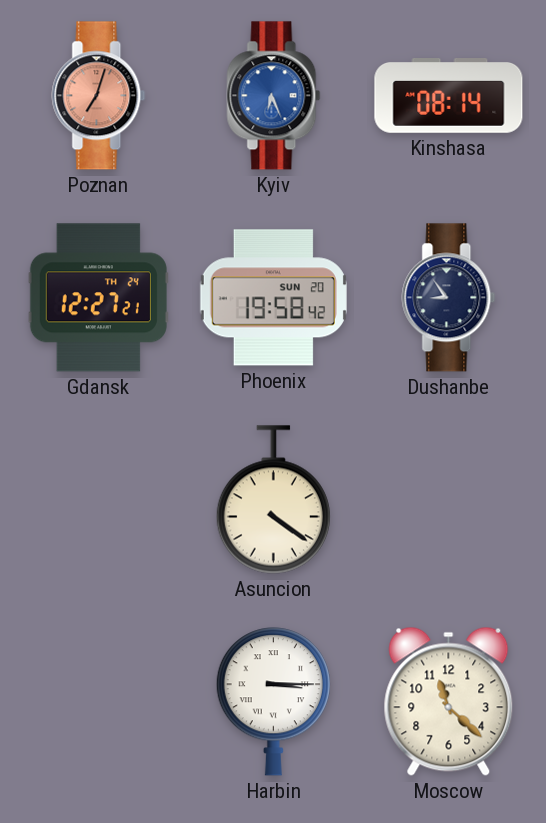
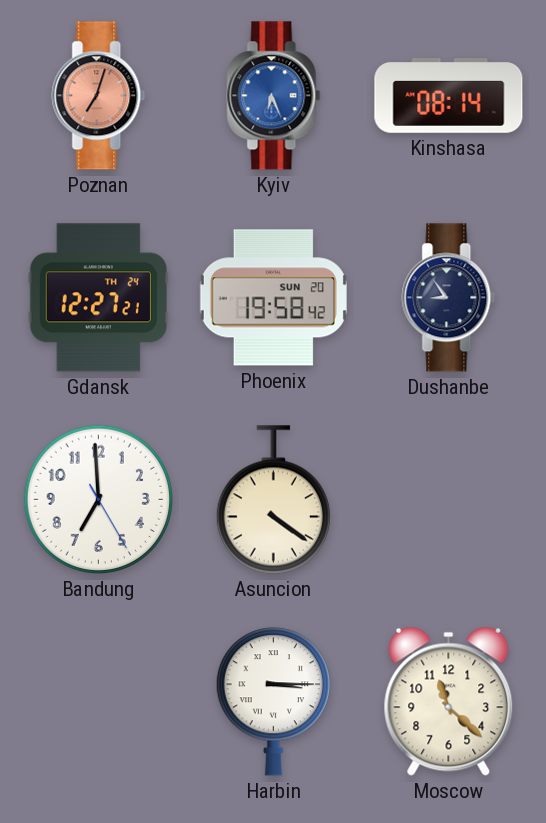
Bandung: none -> 6:59
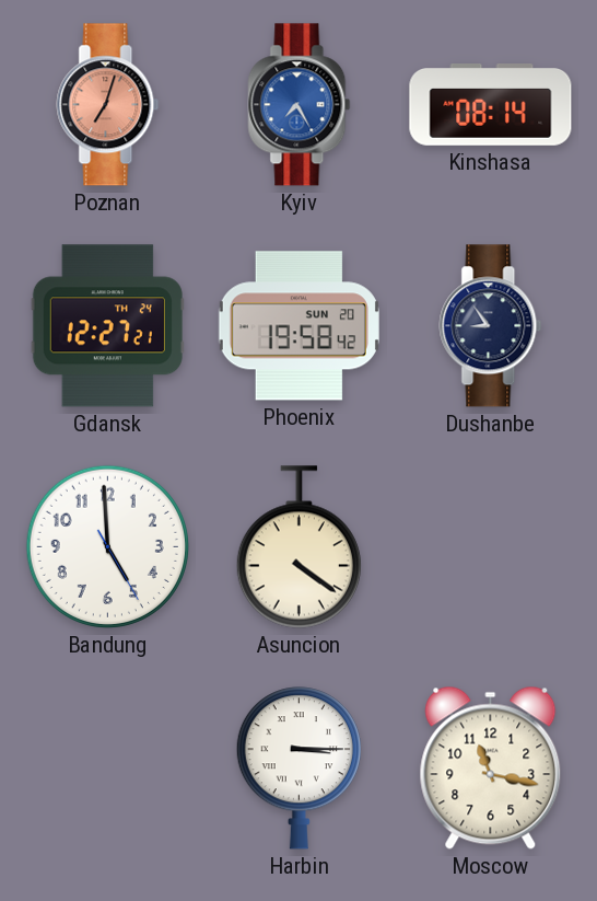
Kyiv: 6:26 -> 7:25
Bandung: 6:59 -> 4:59
Moscow: 11:22 -> 11:17
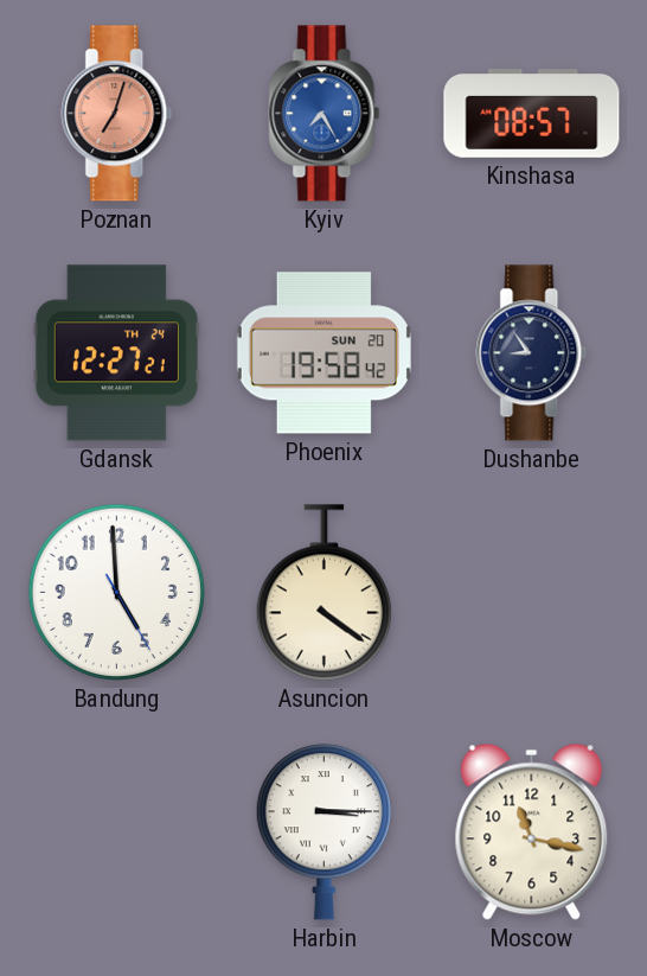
Kinshasa: 08:14 -> 08:57
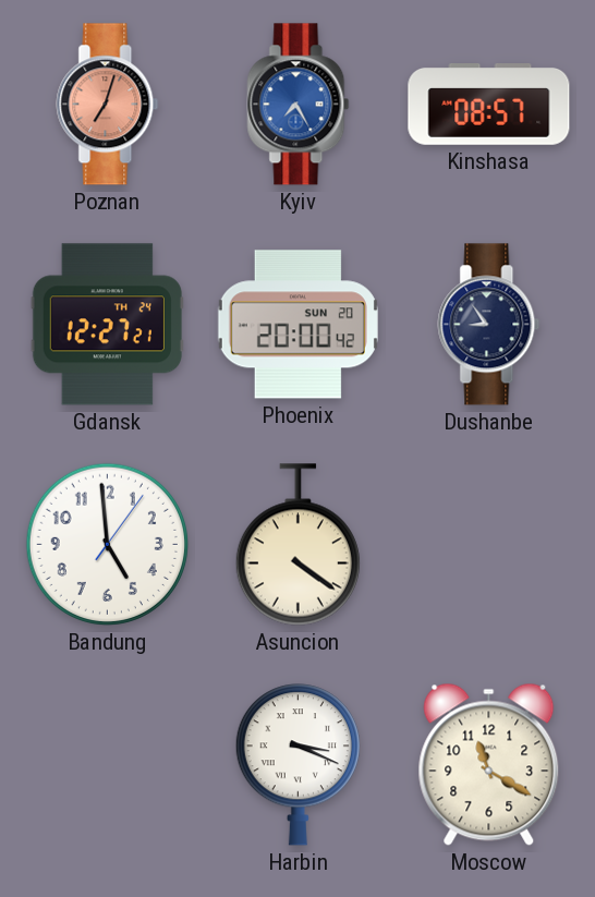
Phoenix: 19:58 -> 20:00
Bandung: 4:59:25 -> 4:59:06
Harbin: 3:15 -> 3:19
Moscow: 11:17 -> 11:20
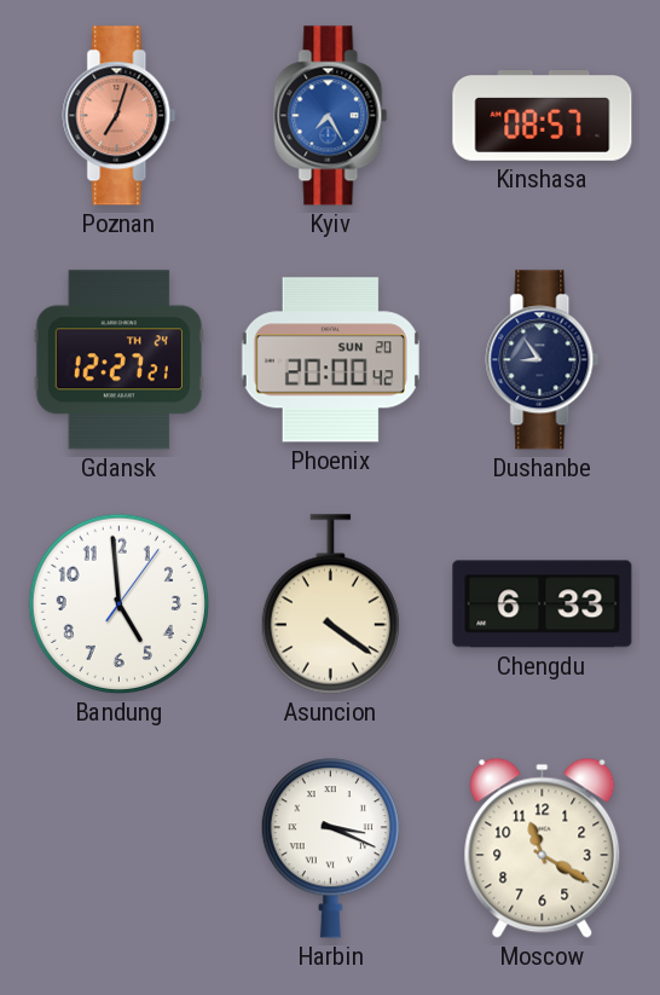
Chengdu: none -> 6:33
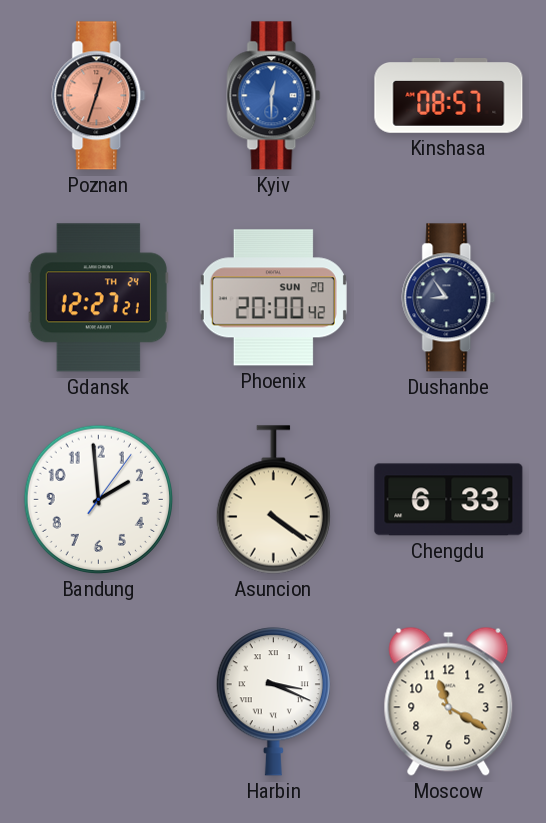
Poznan: 7:03 -> 12:33
Kyiv: 7:25 -> 12:30
Bandung: 4:59 -> 1:59
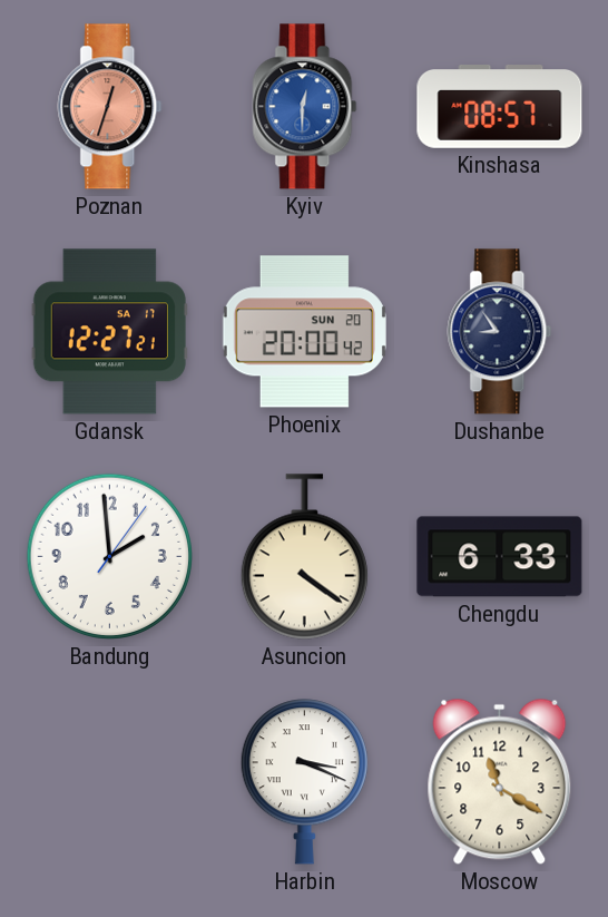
Gdansk date: TH 24 -> SA 17
